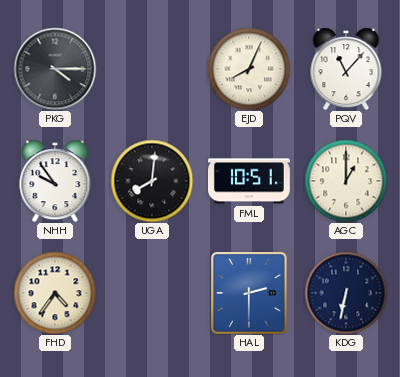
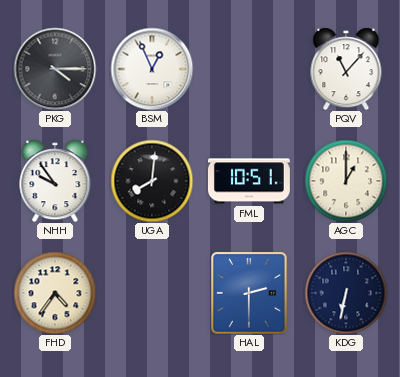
BSM: none -> 12:56
EJD: 8:04 -> none
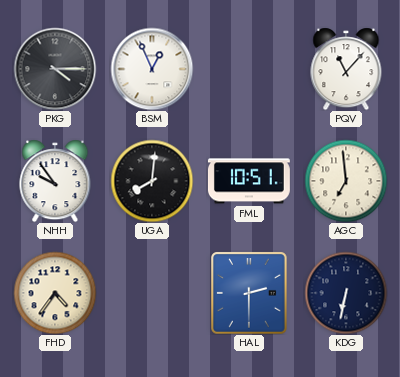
AGC: 1:00 -> 6:59
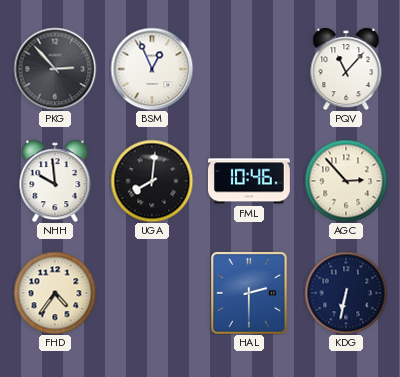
PKG: 4:15 -> 2:53
NHH: 9:54 -> 9:59
FML: 10:51 -> 10:46
AGC: 6:59 -> 2:53
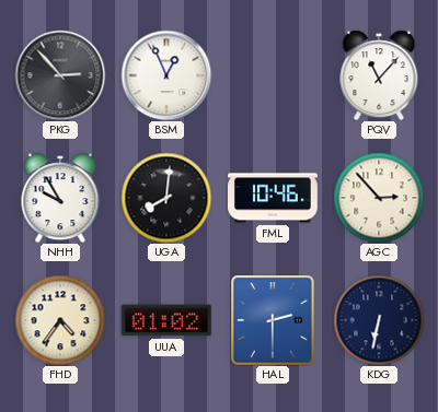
NHH: 9:59 -> 9:55
UUA: none -> 01:02
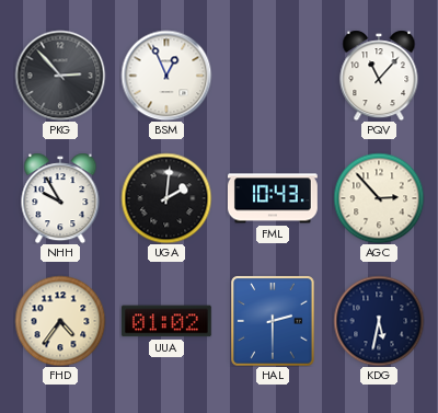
UGA: 8:01 -> 2:01
FML: 10:46 -> 10:43
KDG: 6:32 -> 5:32
